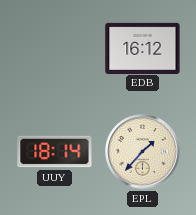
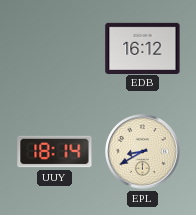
EPL: 1:37 -> 8:40
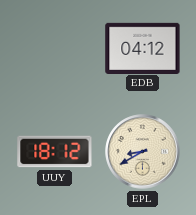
EDB: 16:12 -> 04:12
UUY: 18:14 -> 18:12
